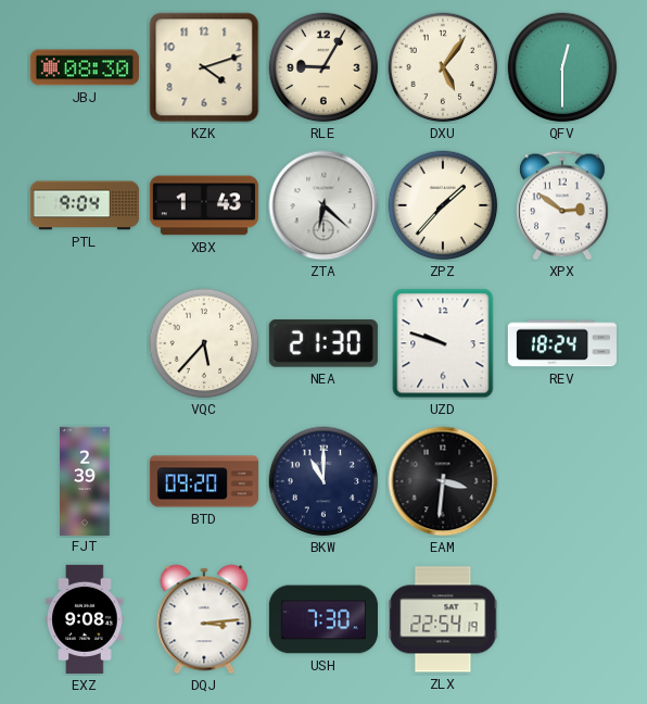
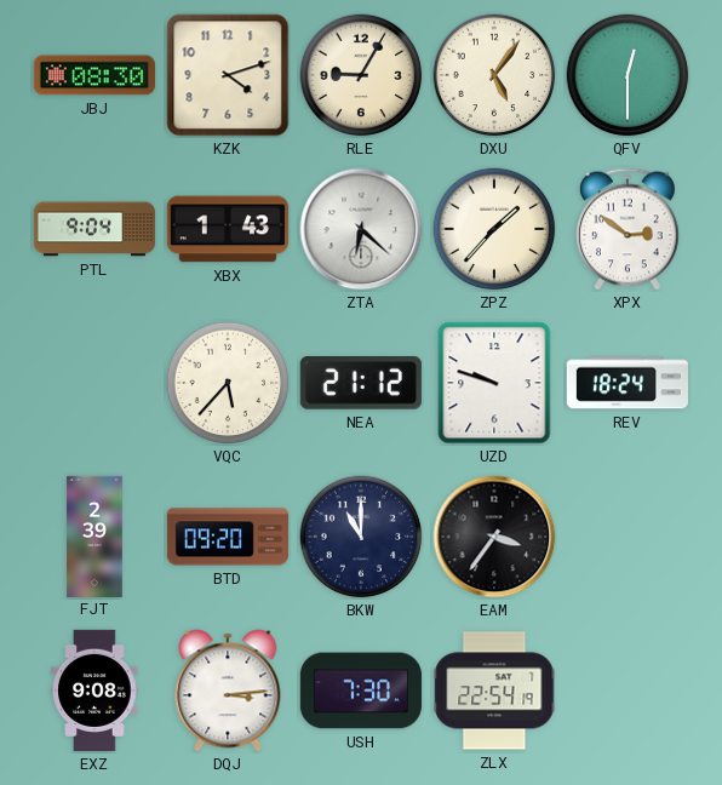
NEA: 21:30 -> 21:12
EAM: 3:31 -> 3:36
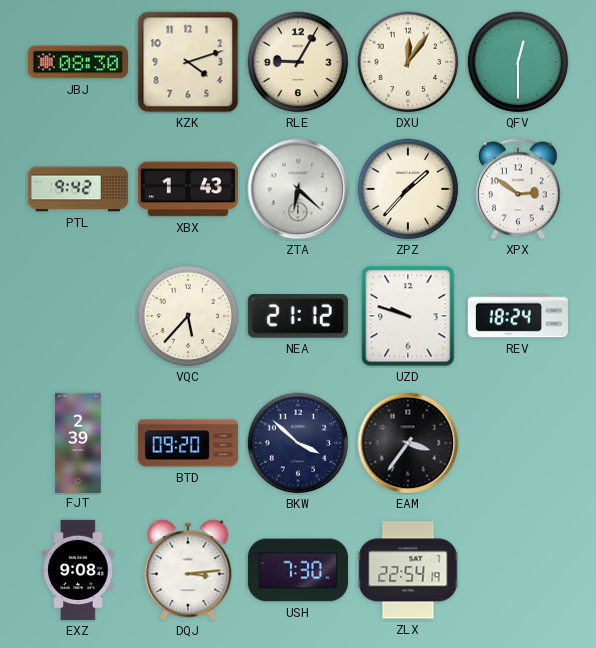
DXU: 5:06 -> 12:06
PTL: 9:04 -> 9:42
BKW: 11:00 -> 3:52
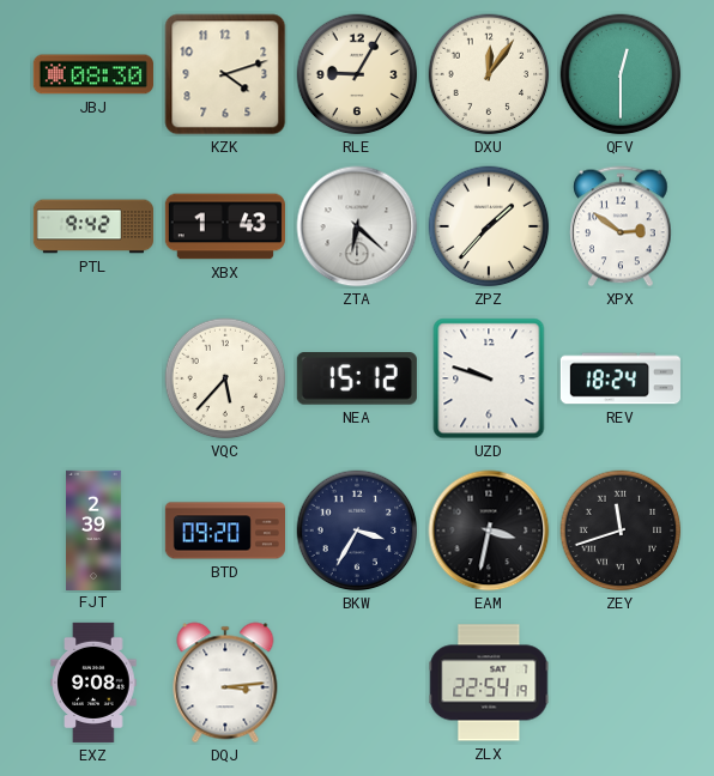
NEA: 21:12 -> 15:12
BKW: 3:52 -> 3:35
EAM: 3:36 -> 3:32
ZEY: none -> 11:42
USH: 7:30 -> none
